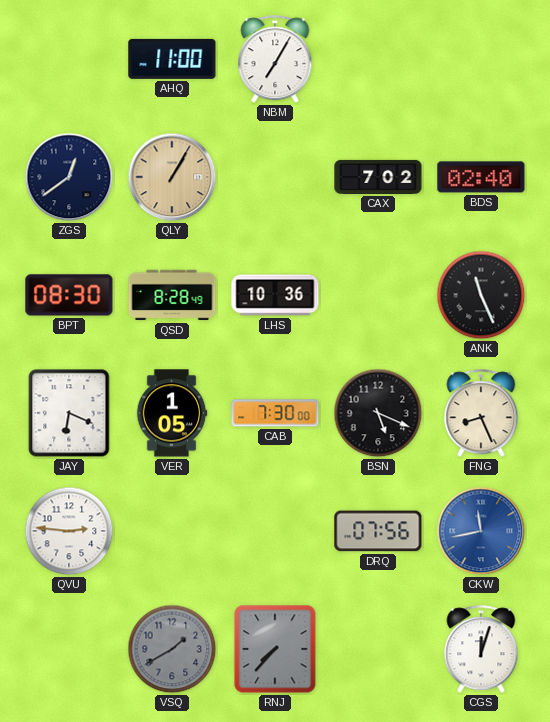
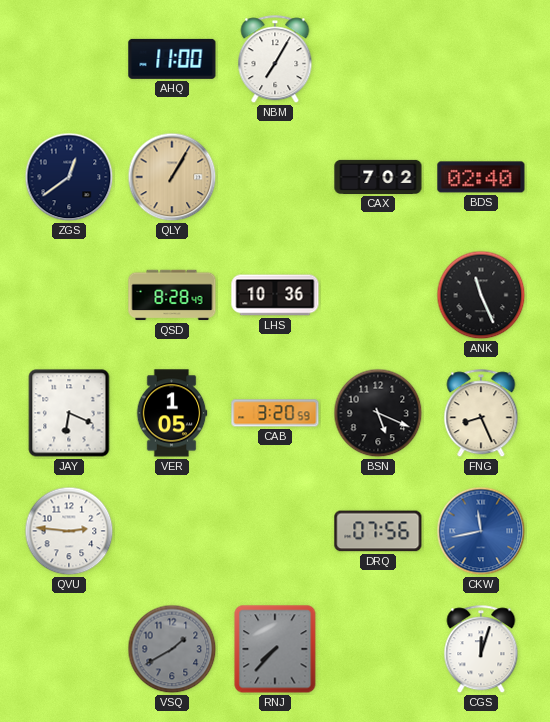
BPT: 08:30 -> none
CAB: 7:30 -> 3:20
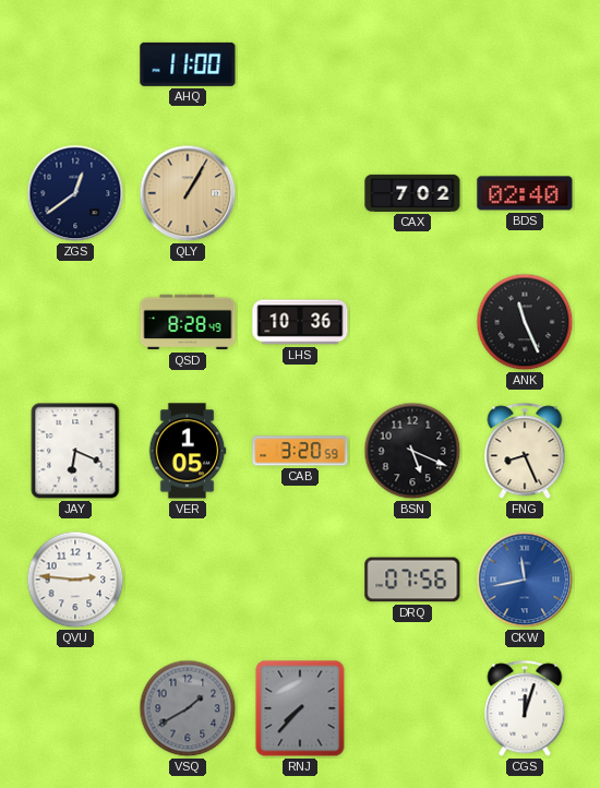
NBM: 7:05 -> none
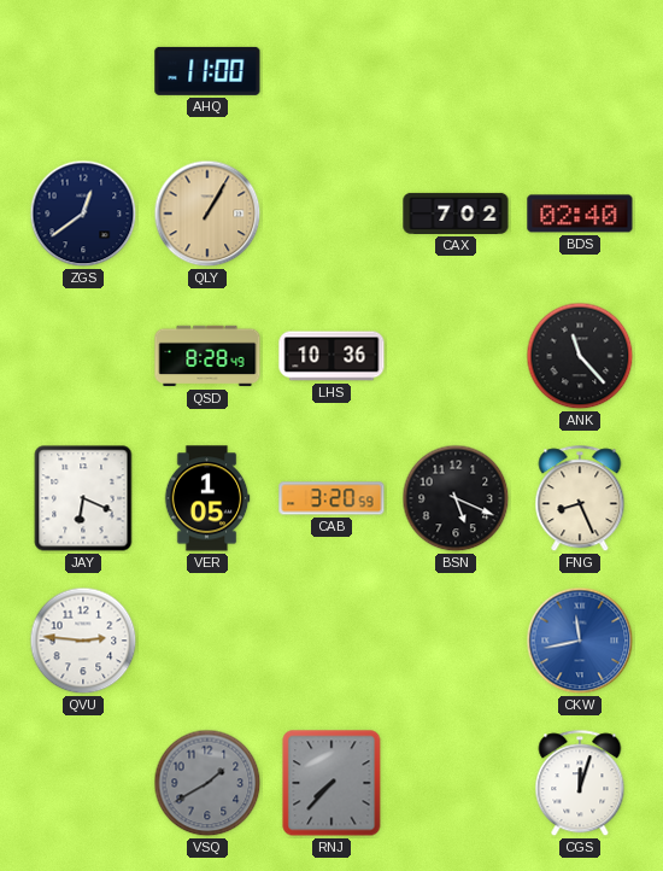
ANK: 11:26 -> 11:23
DRQ: 07:56 -> none
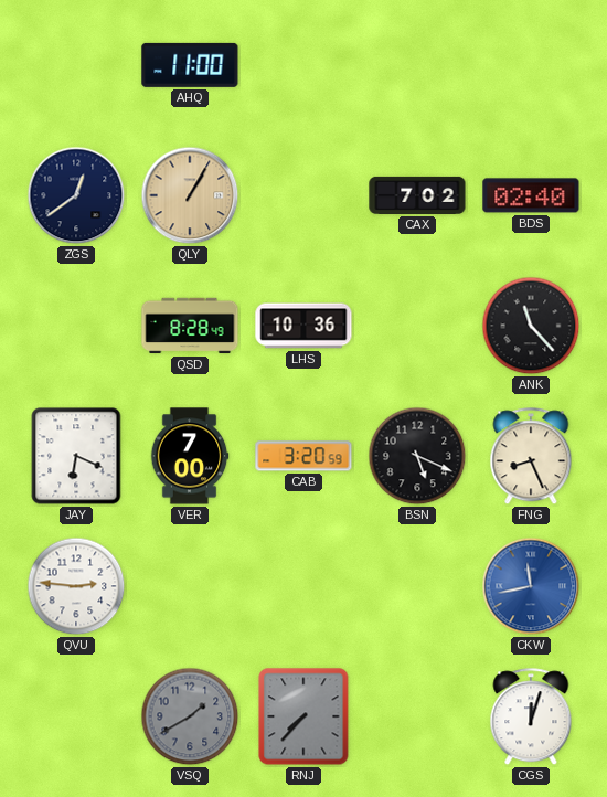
VER: 1:05 -> 7:00
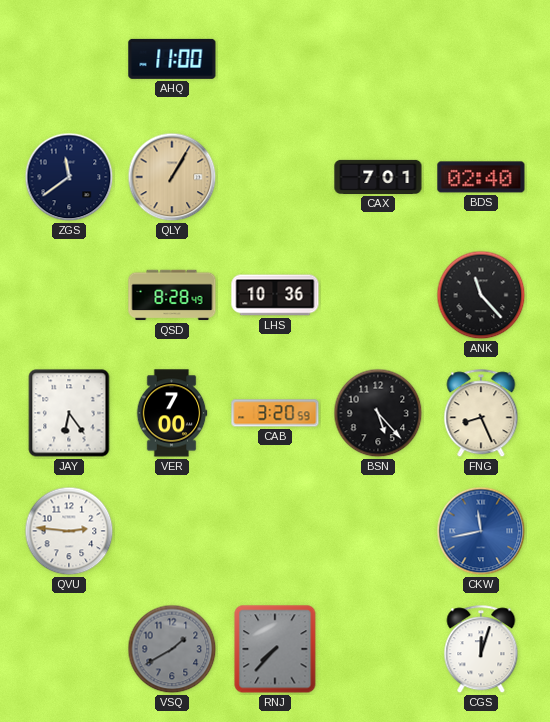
ZGS: 12:39 -> 11:39
CAX: 7:02 -> 7:01
JAY: 6:19 -> 6:24
BSN: 5:19 -> 5:23
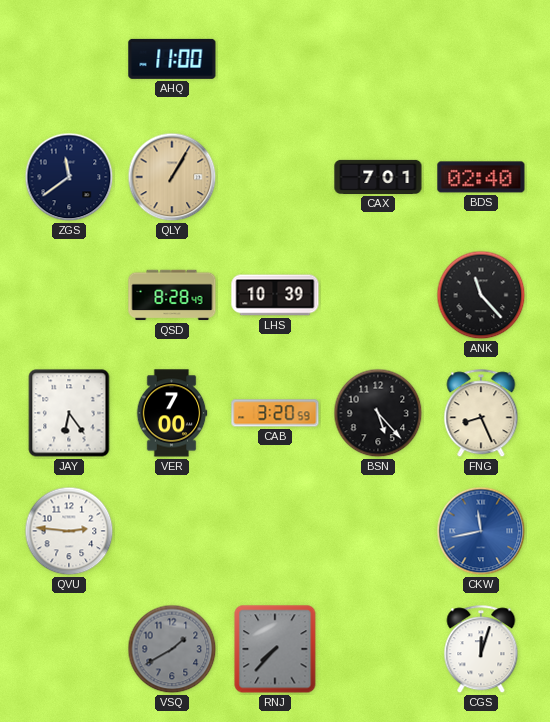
LHS: 10:36 -> 10:39
